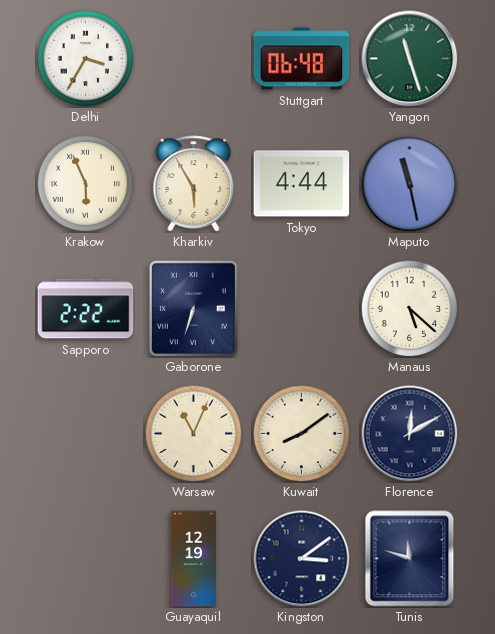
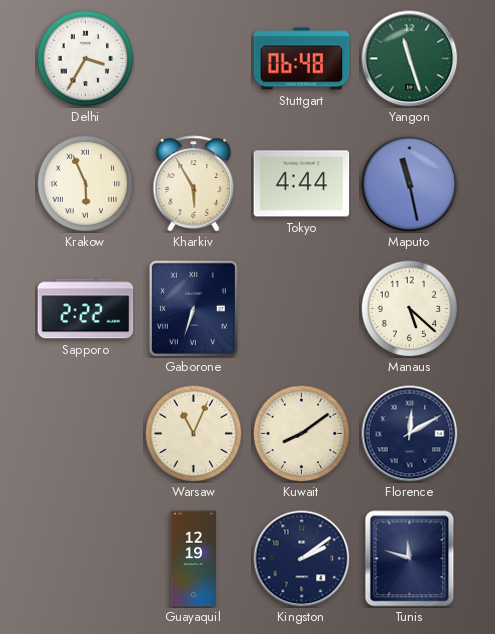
Kingston: 3:09 -> 2:09
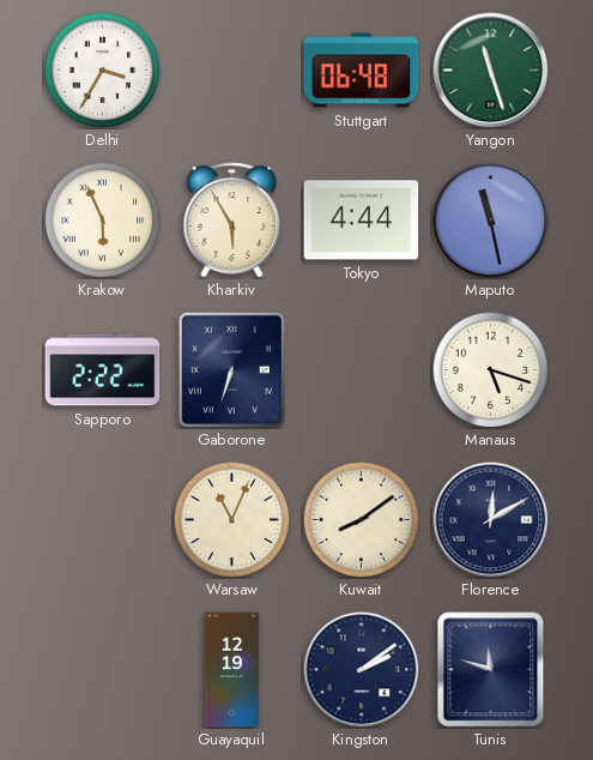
Manaus: 5:22 -> 5:18
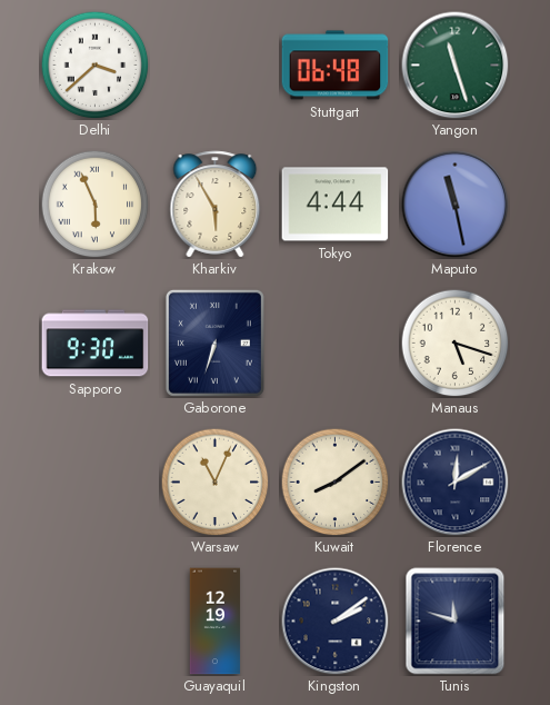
Delhi: 3:35 -> 3:38
Sapporo: 2:22 -> 9:30
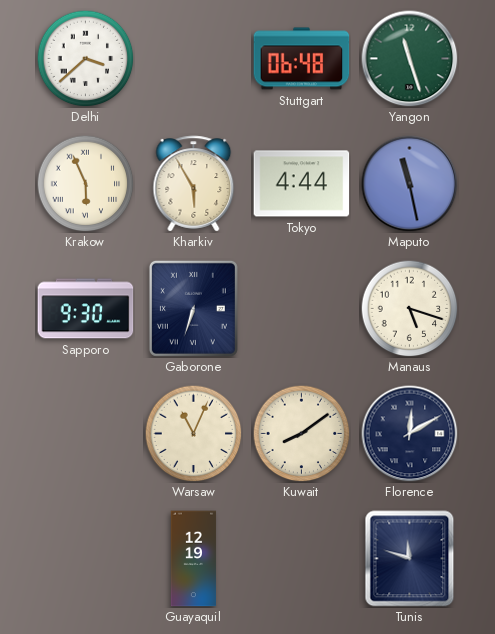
Kingston: 2:09 -> none
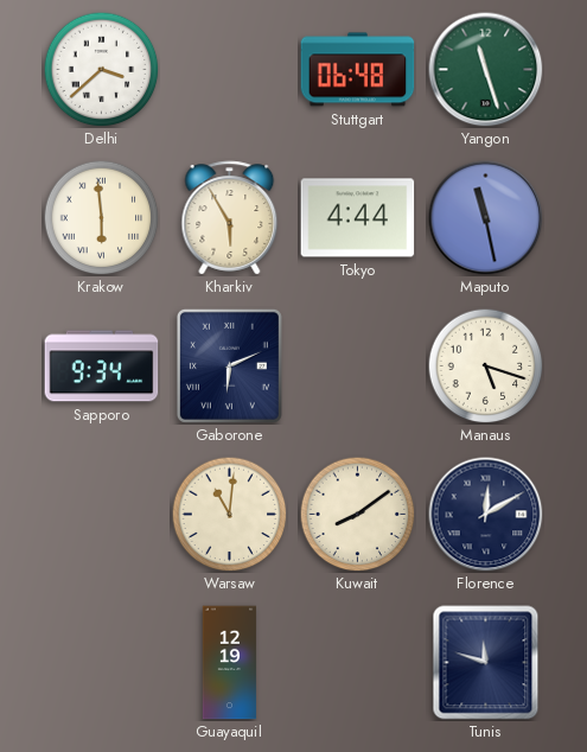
Krakow: 5:56 -> 5:59
Sapporo: 9:30 -> 9:34
Gaborone: 6:33 -> 6:11
Warsaw: 11:04 -> 11:01
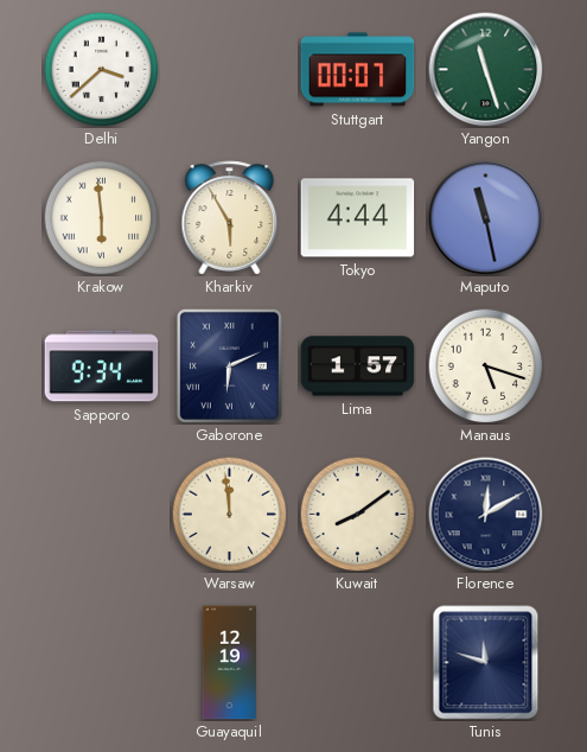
Stuttgart: 06:48 -> 00:07
Lima: none -> 1:57
Warsaw: 11:01 -> 11:59
